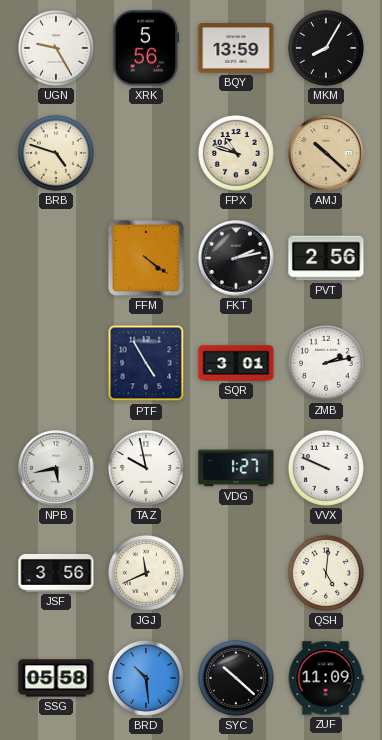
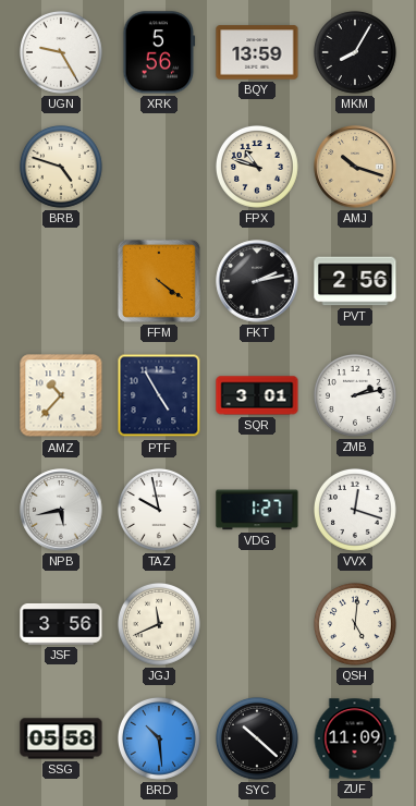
AMJ: 10:22 -> 10:18
AMZ: none -> 10:37
VVX: 9:49 -> 12:18
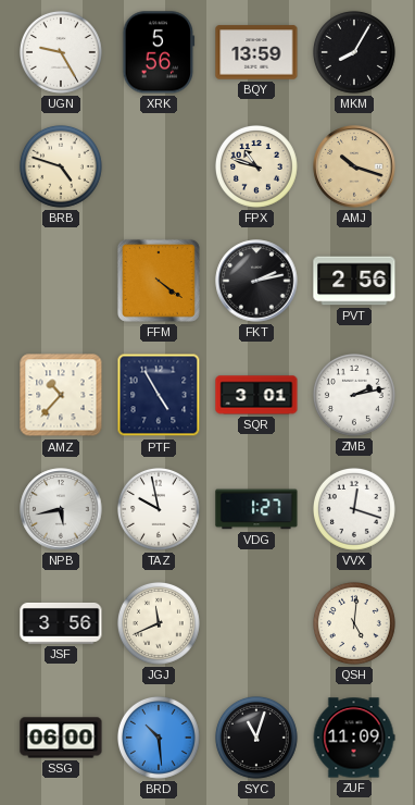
SSG: 05:58 -> 06:00
SYC: 10:22 -> 11:03
